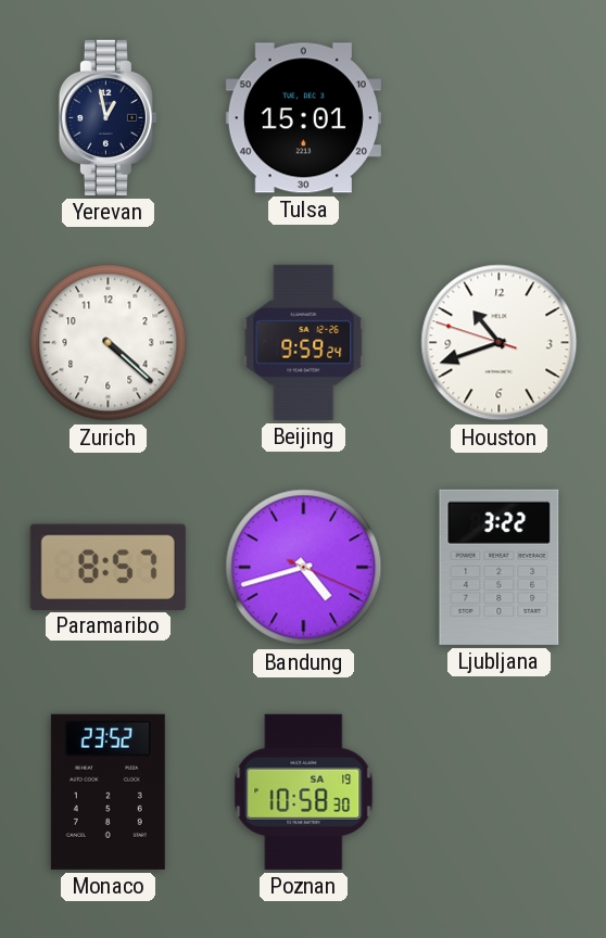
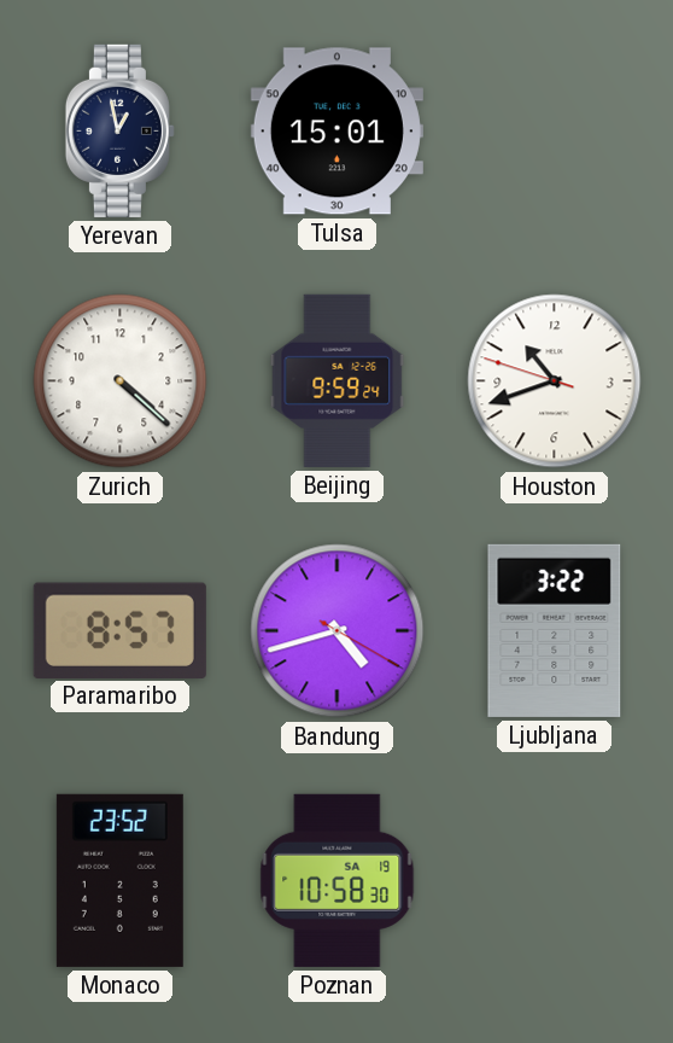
Bandung: 4:42:19 -> 4:42:20
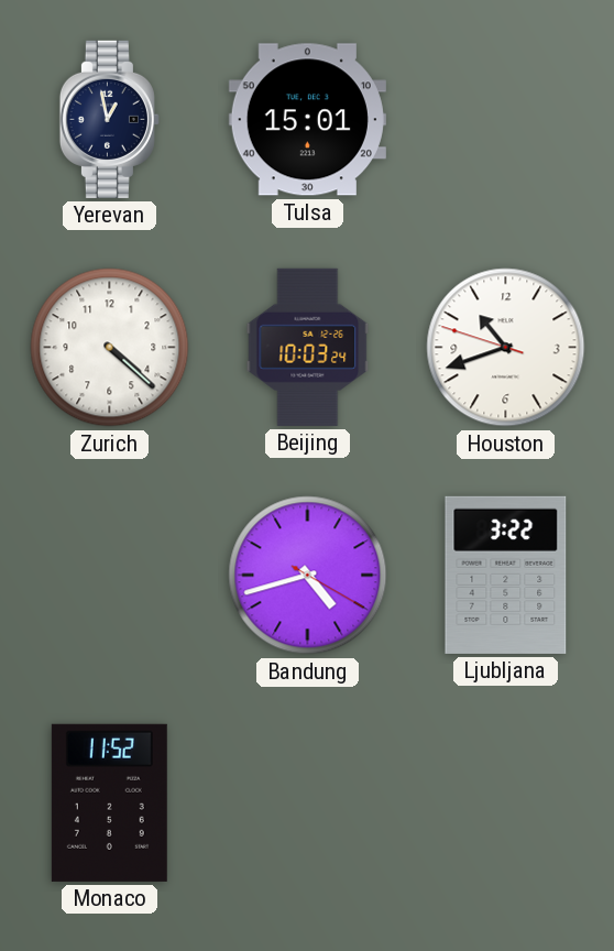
Beijing: 9:59 -> 10:03
Paramaribo: 8:57 -> none
Monaco: 23:52 -> 11:52
Poznan: 10:58 -> none
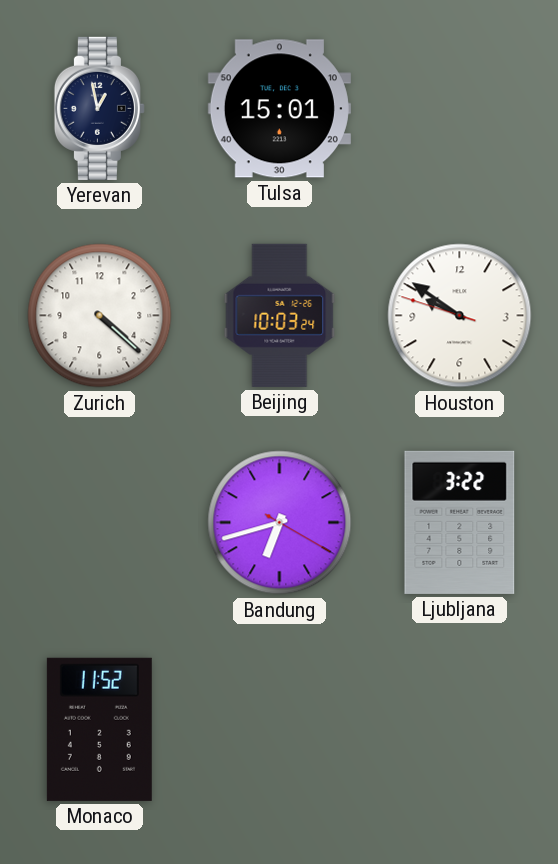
Houston: 10:41 -> 9:50
Bandung: 4:42 -> 6:42
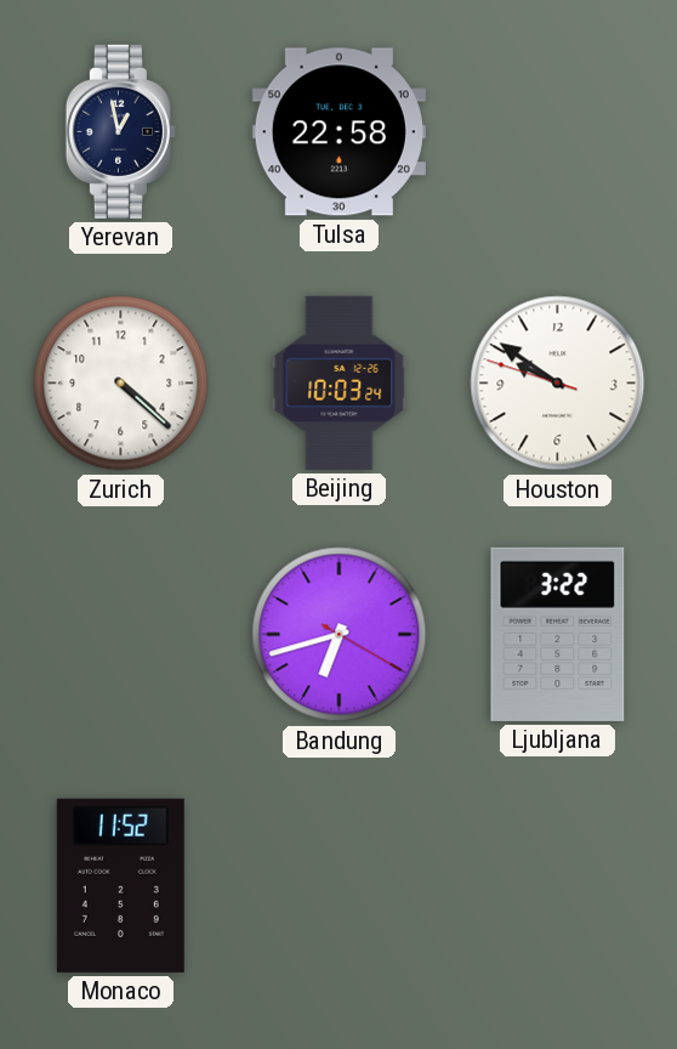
Tulsa: 15:01 -> 22:58
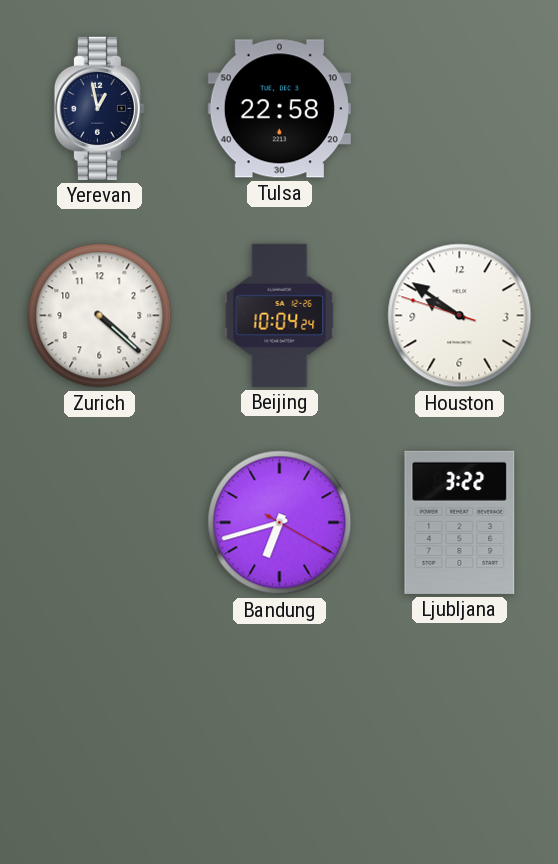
Beijing: 10:03 -> 10:04
Monaco: 11:52 -> none
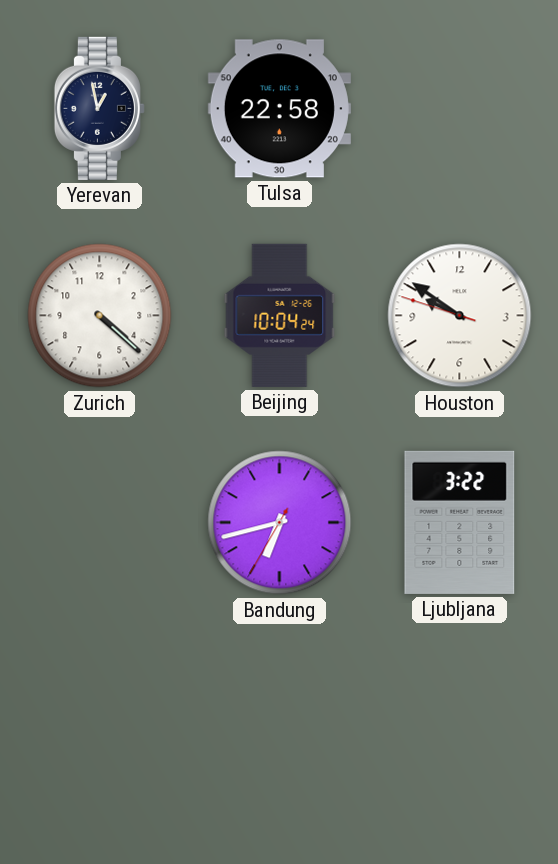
Bandung: 6:42:20 -> 6:42:35
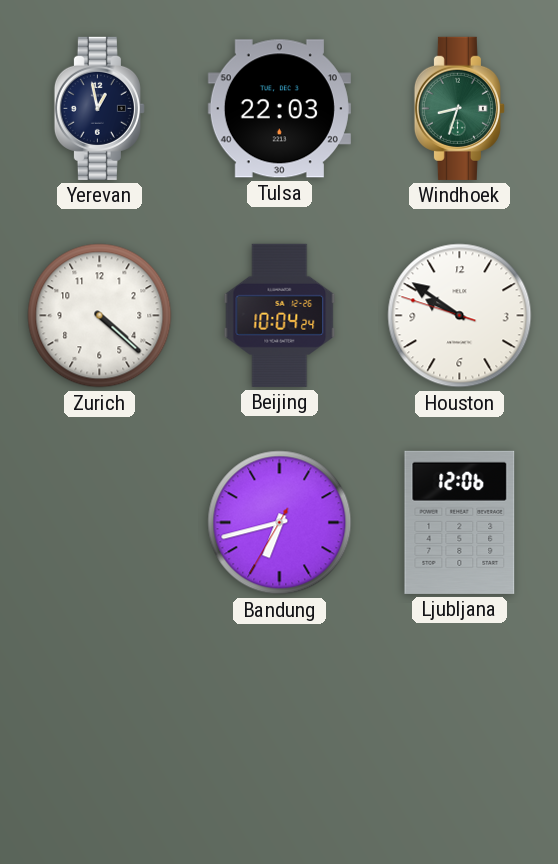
Tulsa: 22:58 -> 22:03
Windhoek: none -> 8:33
Ljubljana: 3:22 -> 12:06
